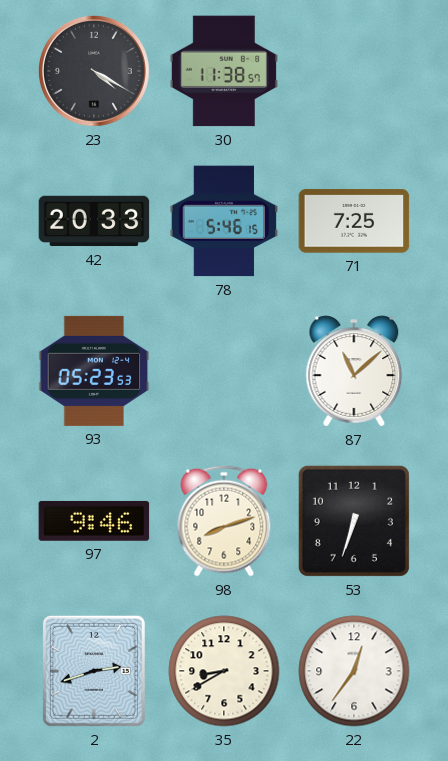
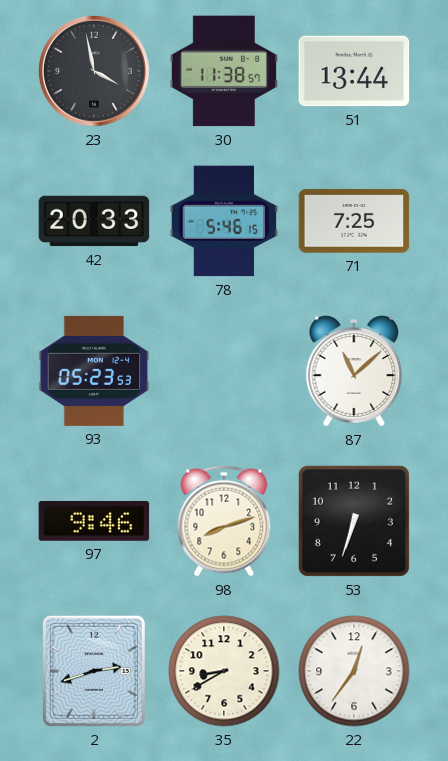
23: 4:20 -> 3:58
51: none -> 13:44
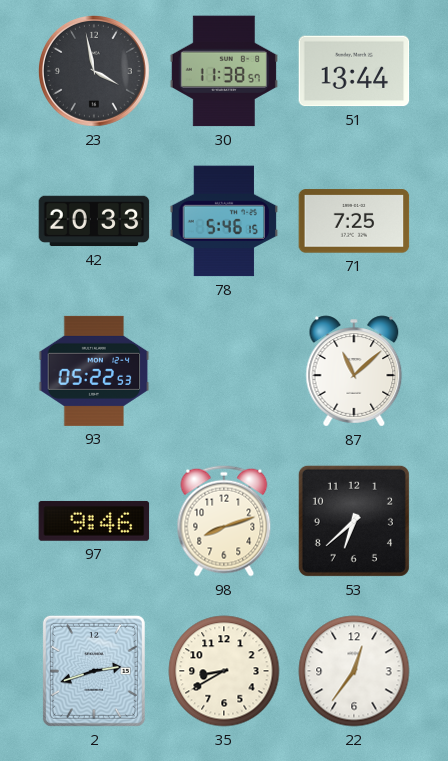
93: 05:23 -> 05:22
53: 6:33 -> 6:38
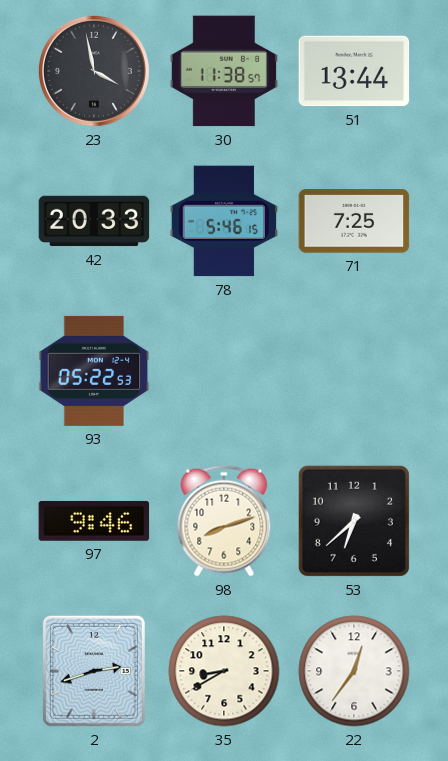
87: 11:08 -> none
